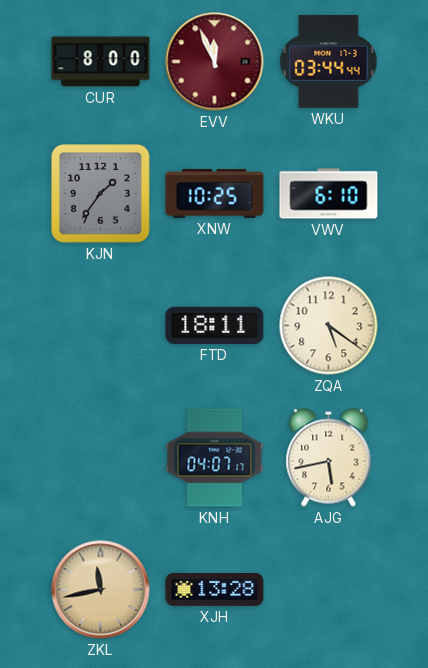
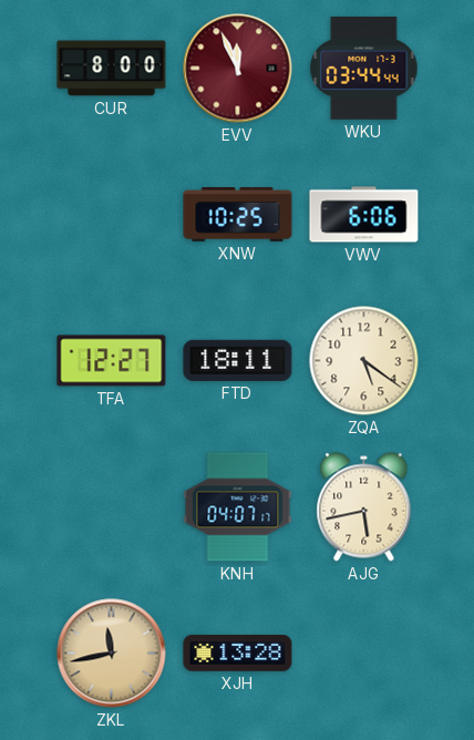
KJN: 1:36 -> none
VWV: 6:10 -> 6:06
TFA: none -> 12:27
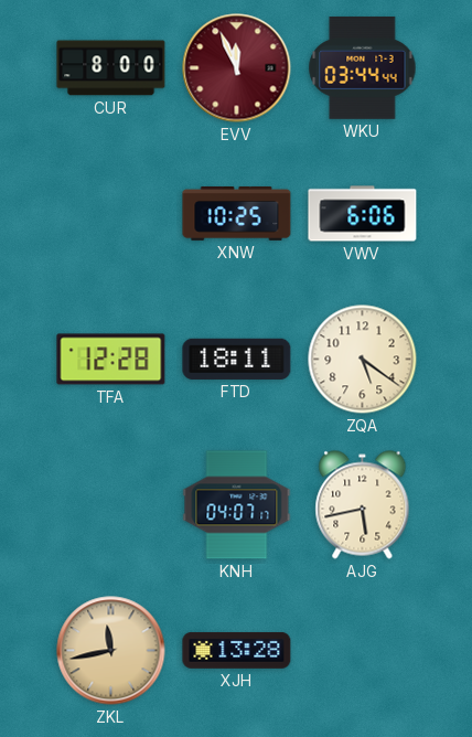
TFA: 12:27 -> 12:28
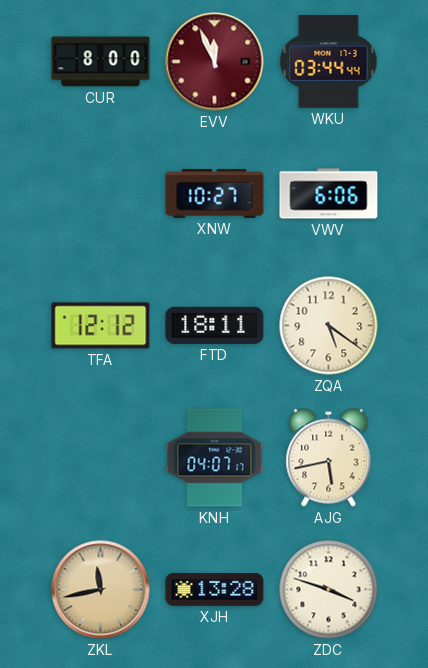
XNW: 10:25 -> 10:27
TFA: 12:28 -> 12:12
ZDC: none -> 3:48
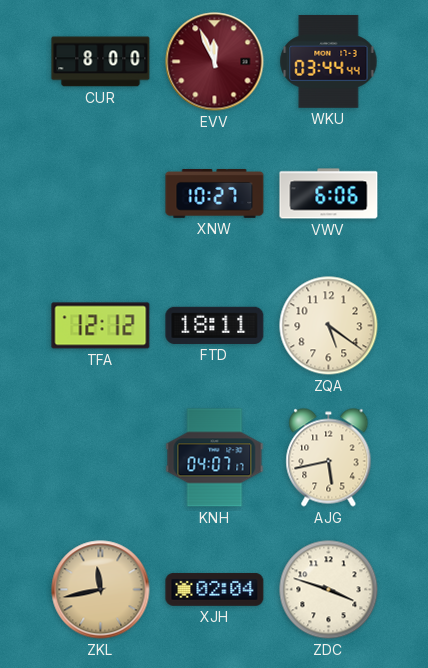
XJH: 13:28 -> 02:04
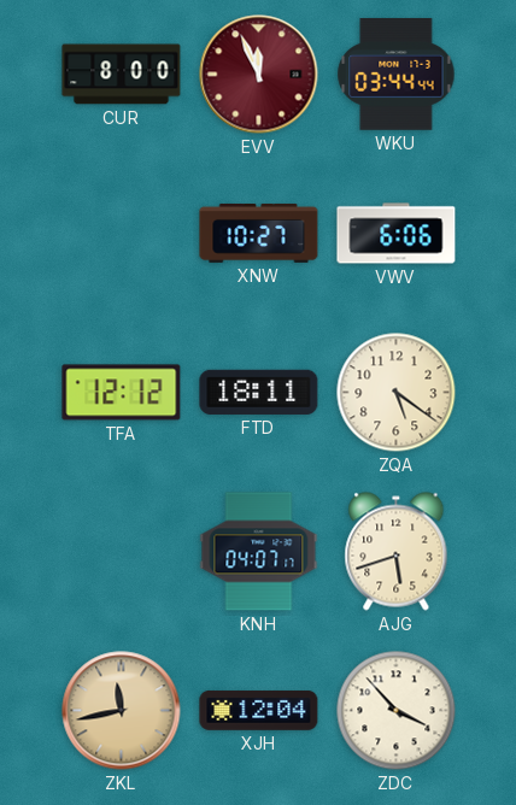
AJG: 5:43 -> 5:42
XJH: 02:04 -> 12:04
ZDC: 3:48 -> 3:53
